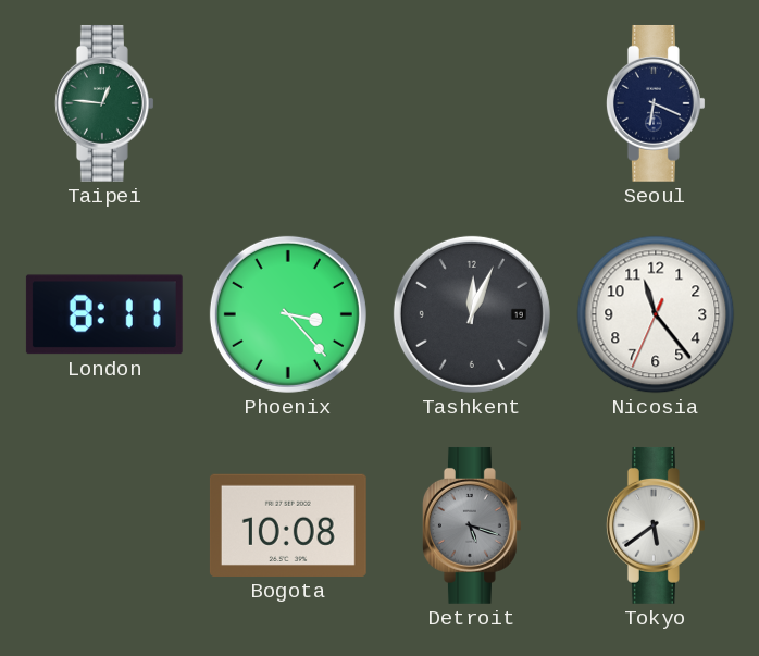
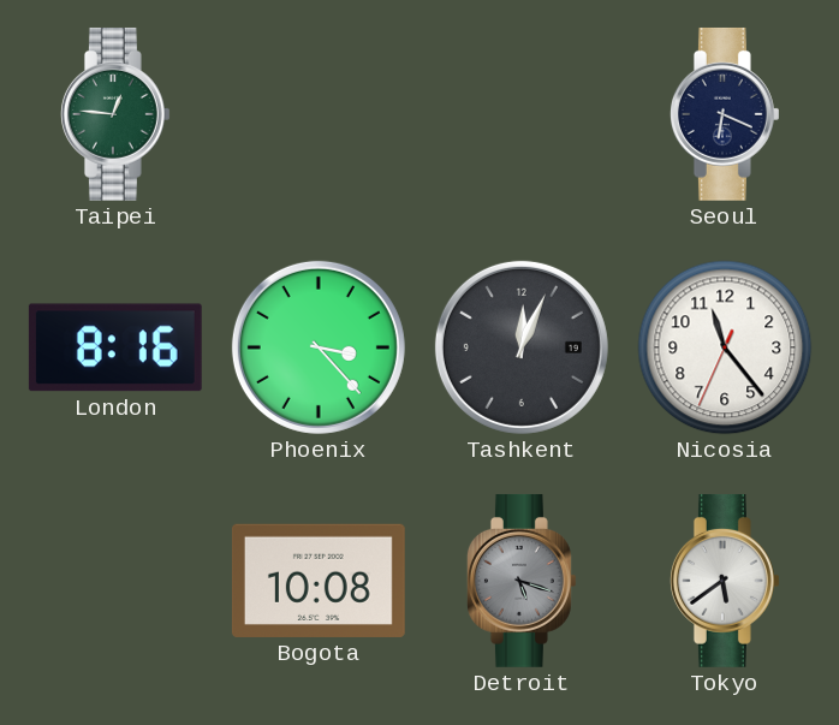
London: 8:11 -> 8:16
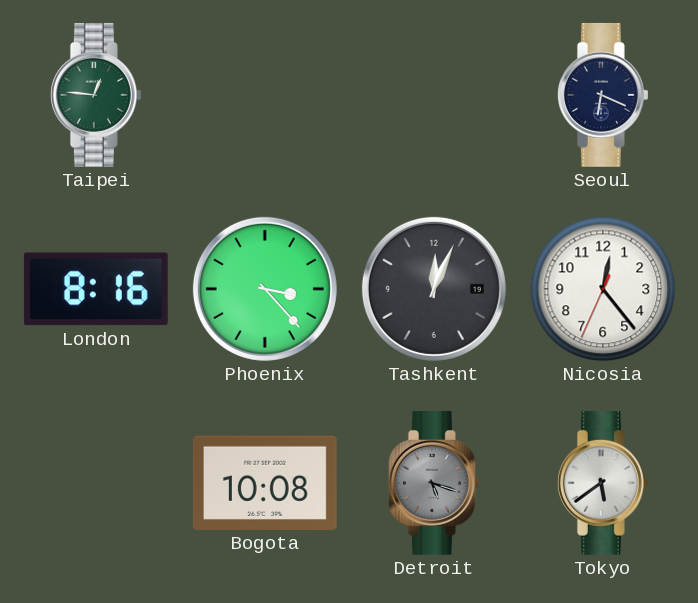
Nicosia: 11:23 -> 12:23
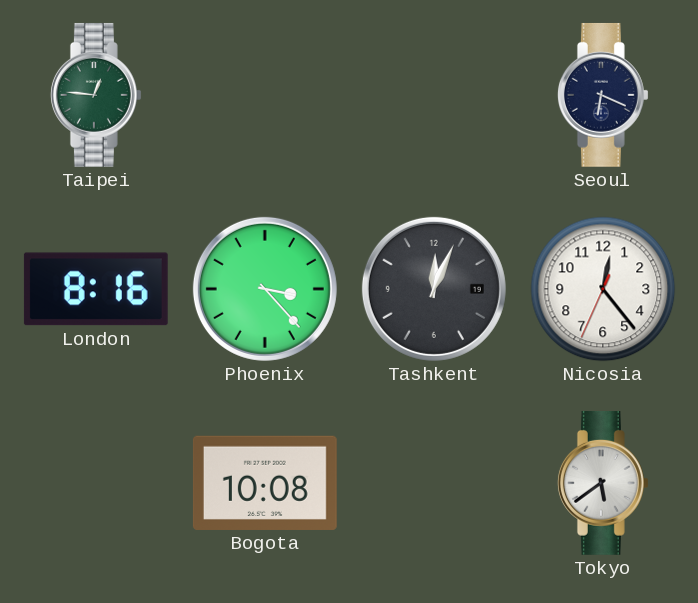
Detroit: 5:18 -> none
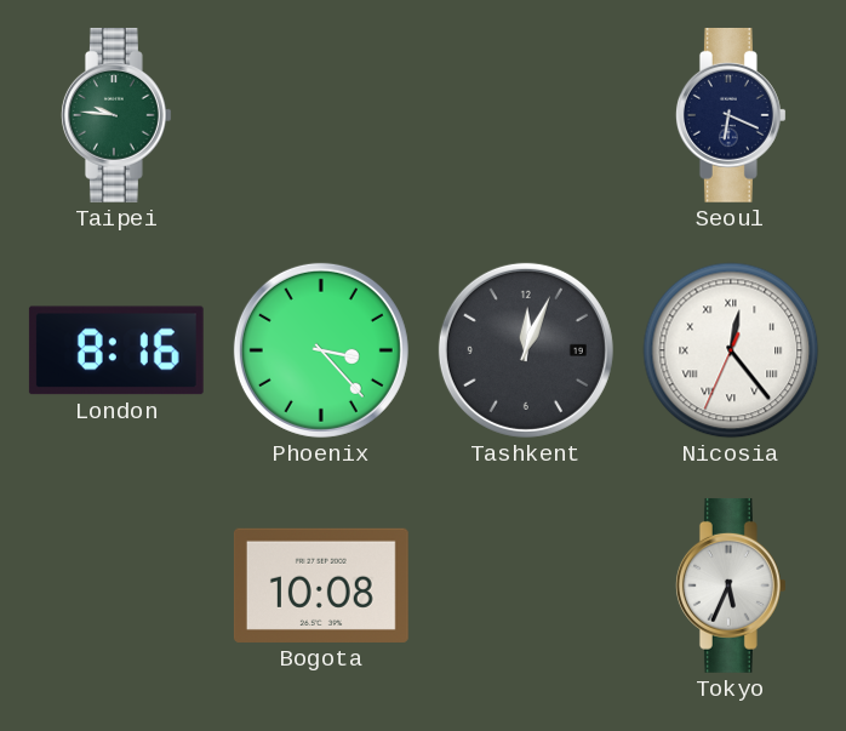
Taipei: 12:46 -> 9:46
Nicosia numerals: Arabic -> Roman
Tokyo: 5:39 -> 5:34
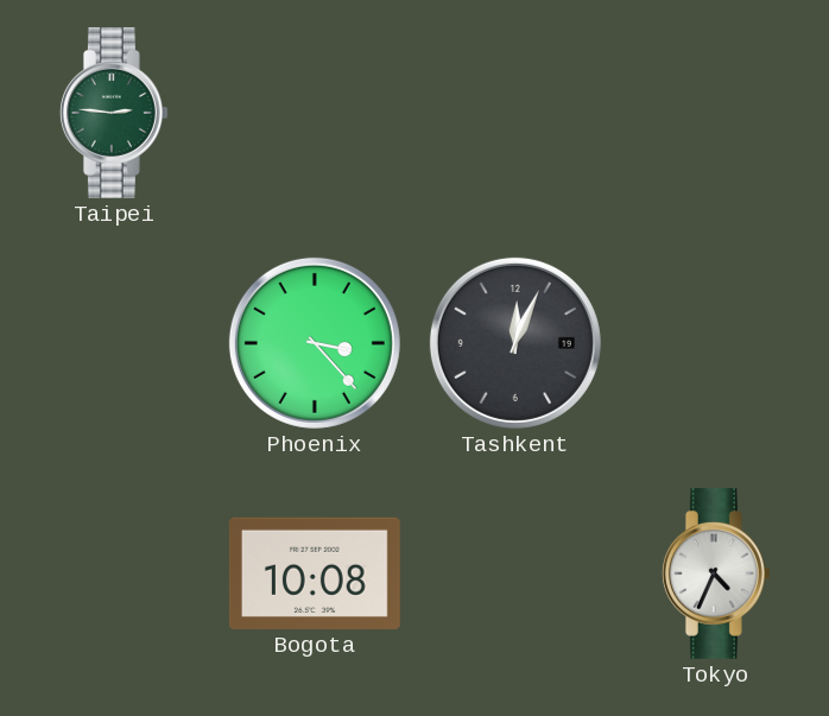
Taipei: 9:46 -> 2:46
Seoul: 6:19 -> none
London: 8:16 -> none
Nicosia: 12:23 -> none
Tokyo: 5:34 -> 4:34
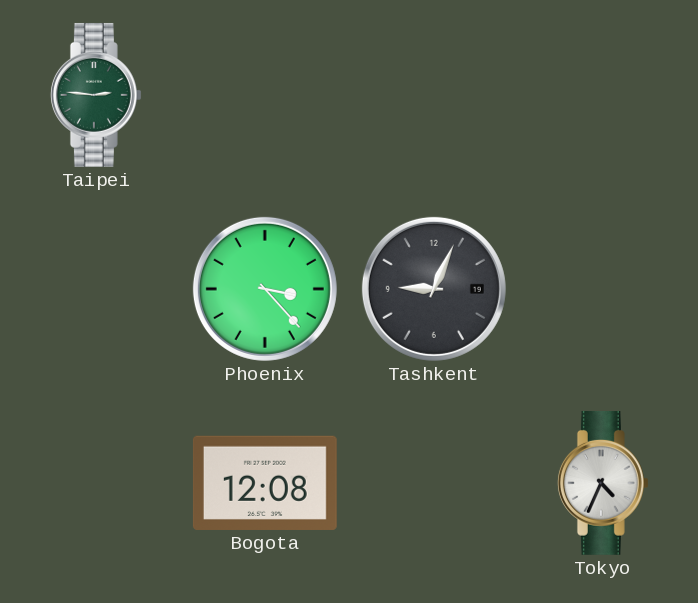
Tashkent: 12:04 -> 9:04
Bogota: 10:08 -> 12:08
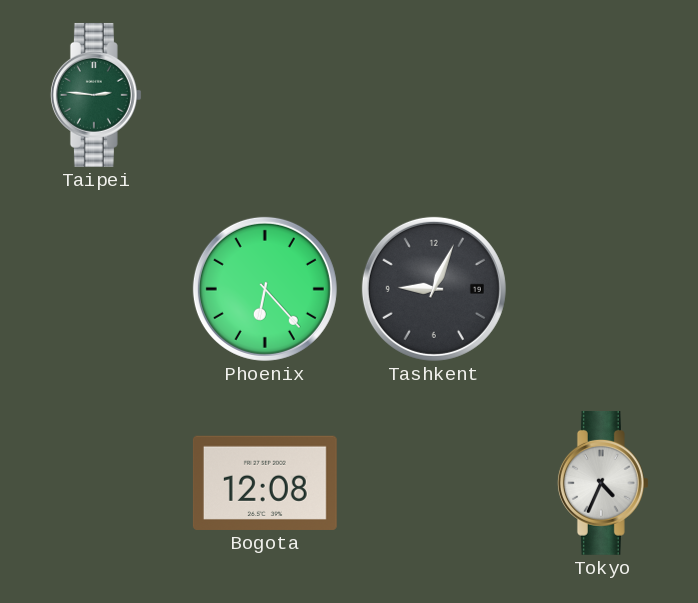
Phoenix: 3:23 -> 6:23
